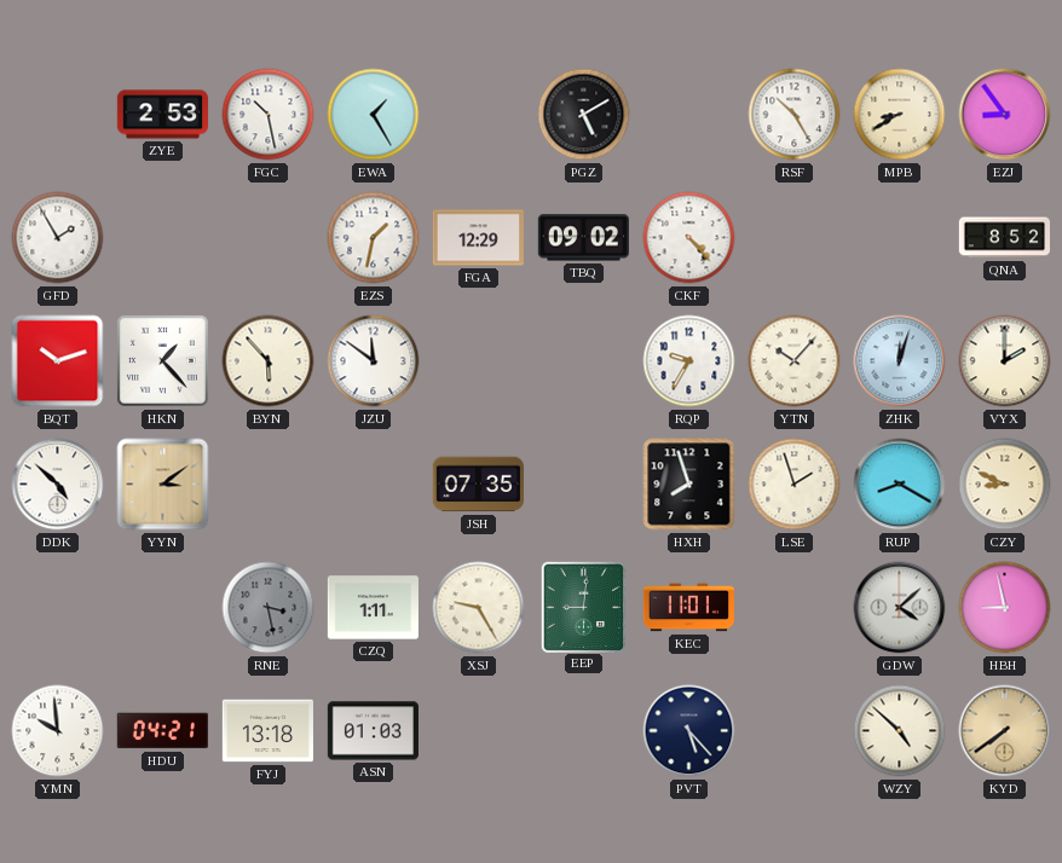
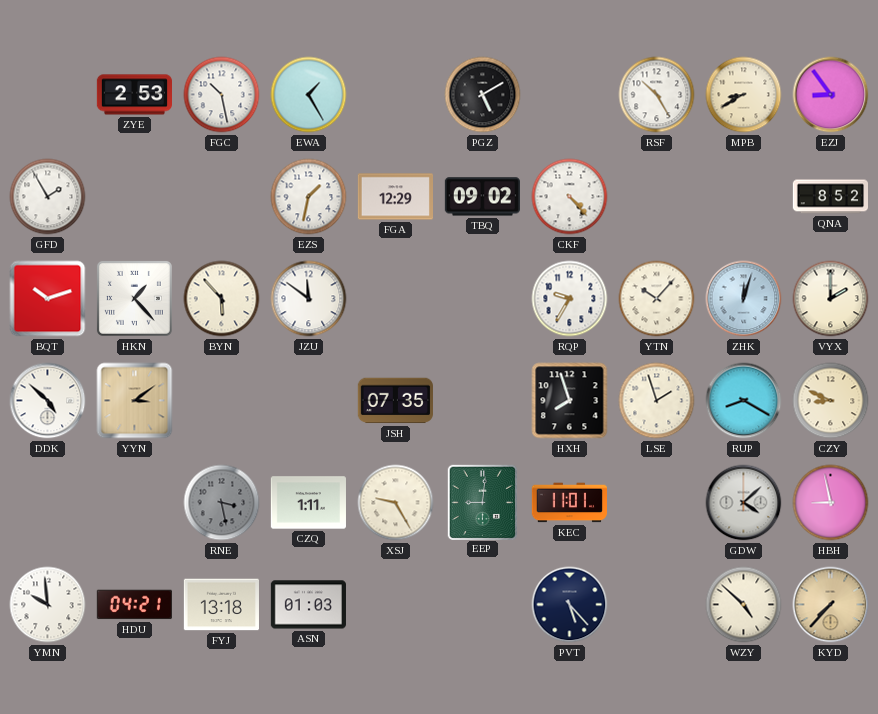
KYD: 7:39 -> 7:37
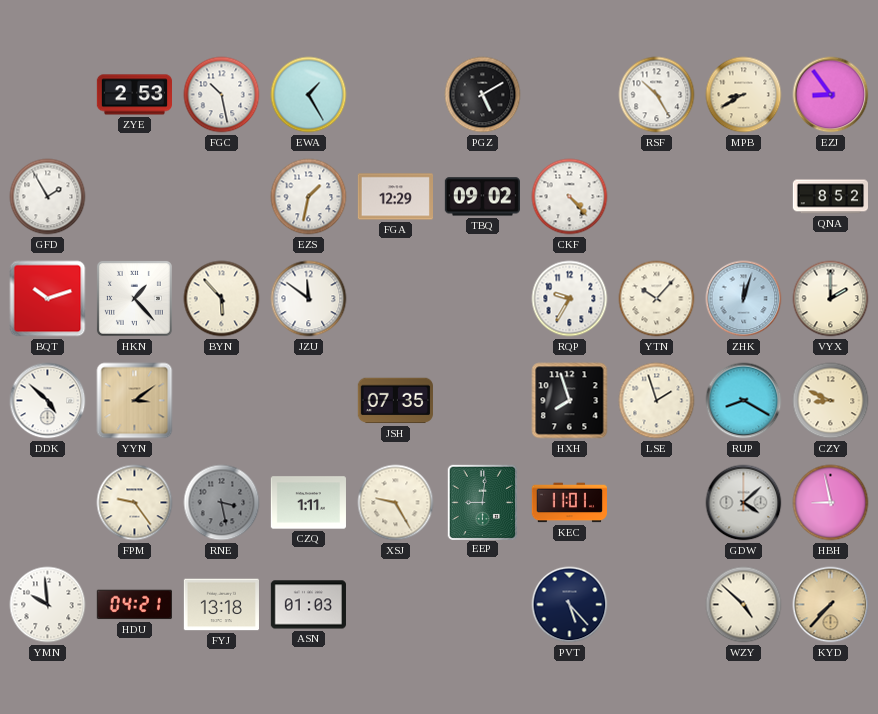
FPM: none -> 9:24
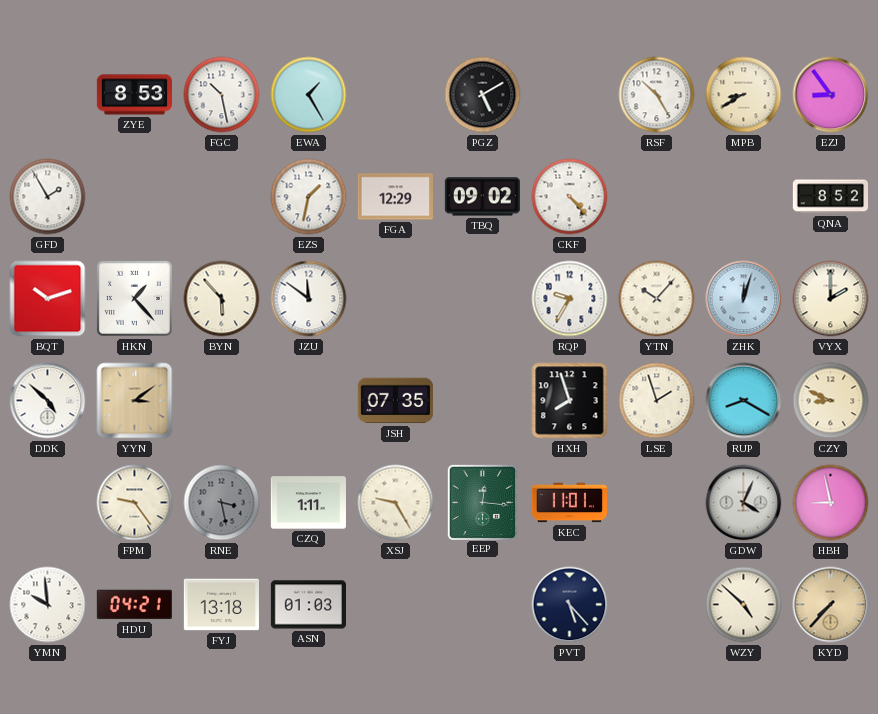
ZYE: 2:53 -> 8:53
EEP: 9:01 -> 12:16
GDW: 4:08 -> 4:04
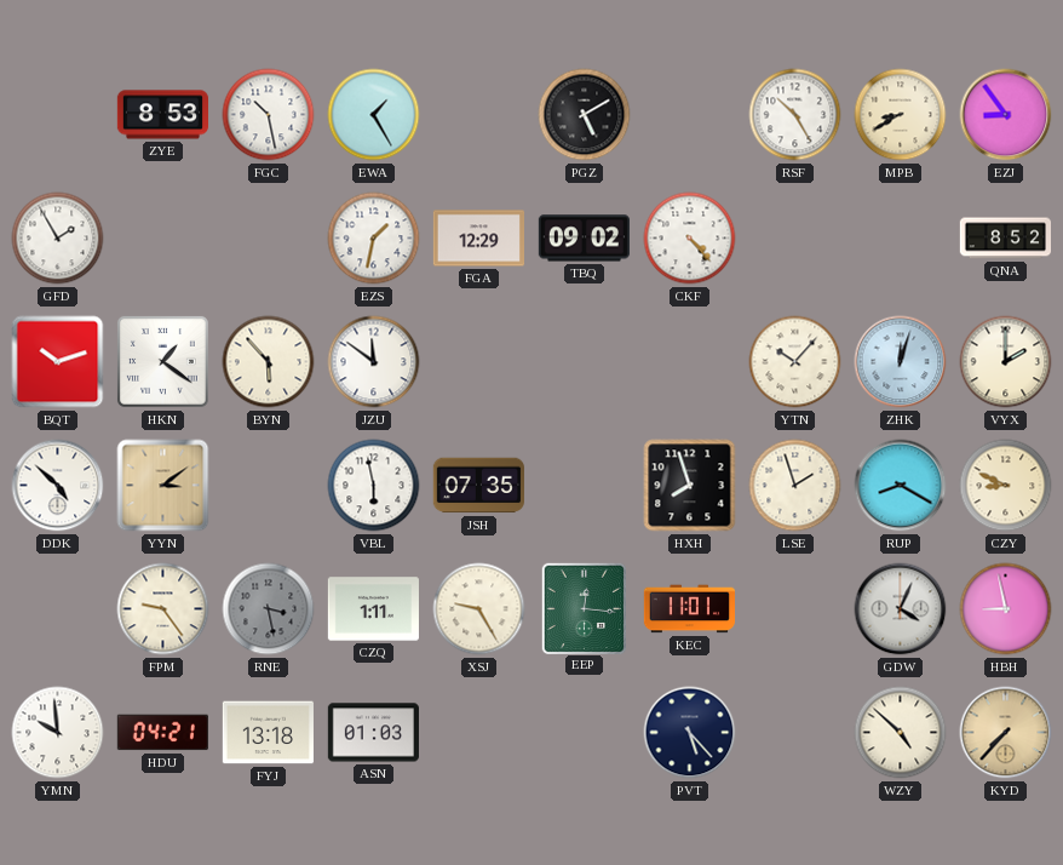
HKN: 1:23 -> 1:21
RQP: 9:35 -> none
VBL: none -> 5:58
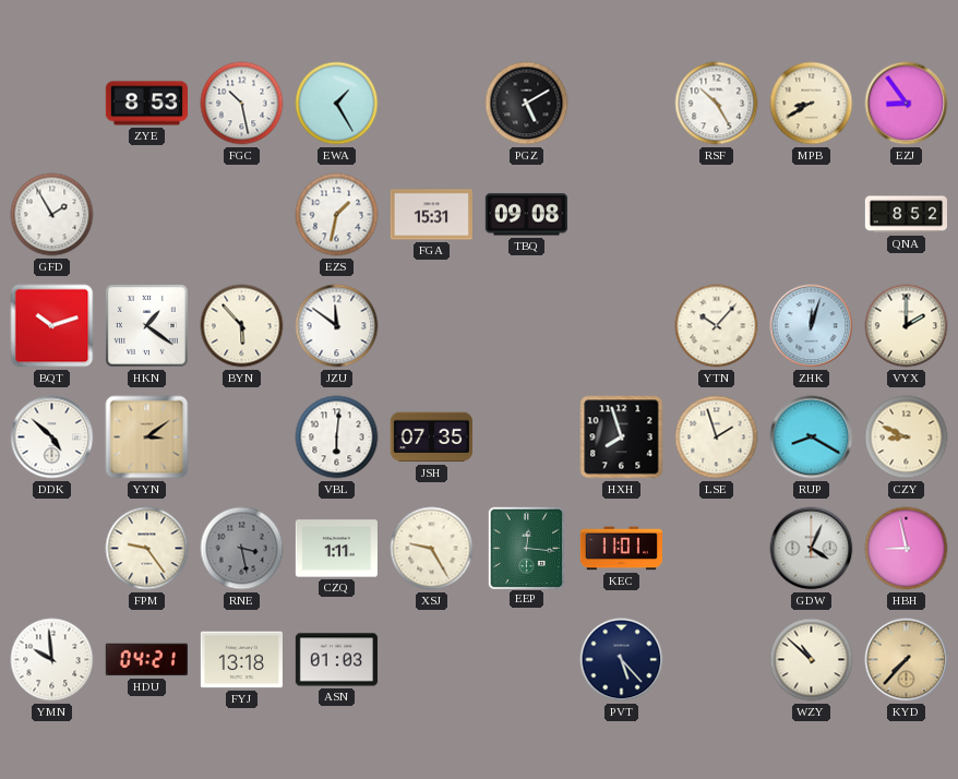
FGA: 12:29 -> 15:31
TBQ: 09:02 -> 09:08
CKF: 4:23 -> none
VBL: 5:58 -> 6:01
WZY: 4:52 -> 10:52
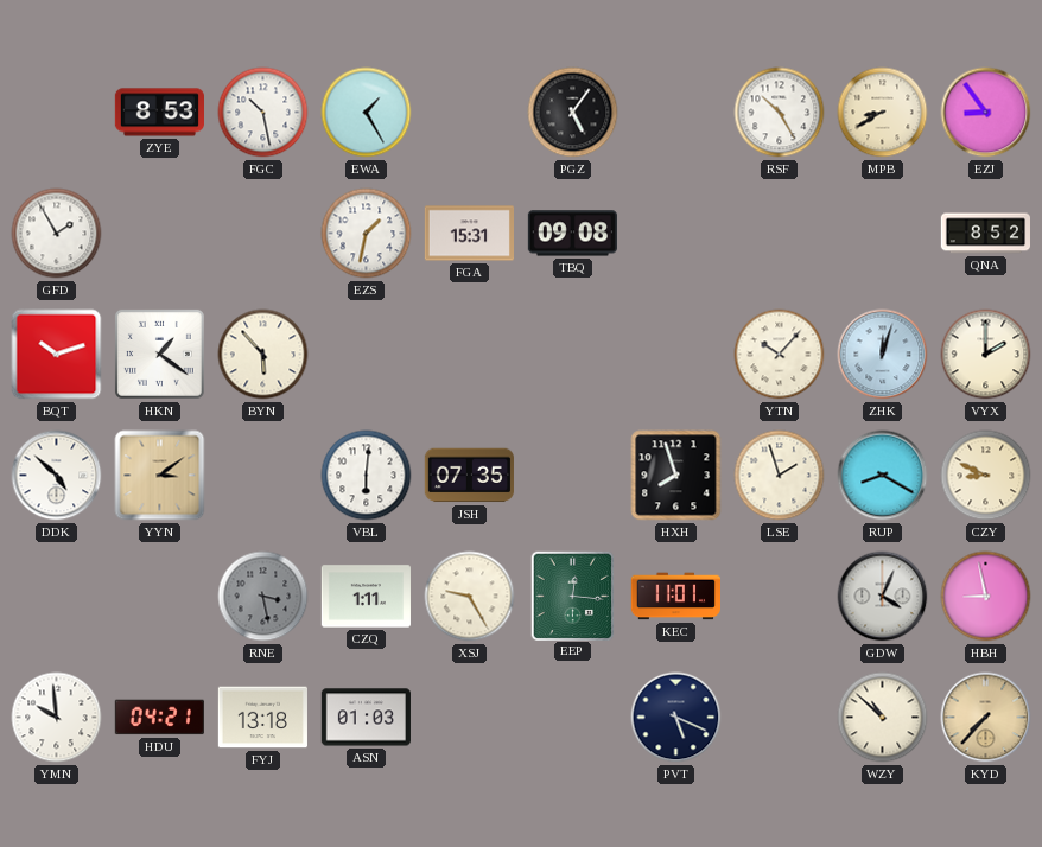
PGZ: 5:10 -> 5:06
JZU: 11:51 -> none
FPM: 9:24 -> none
PVT: 5:23 -> 5:19
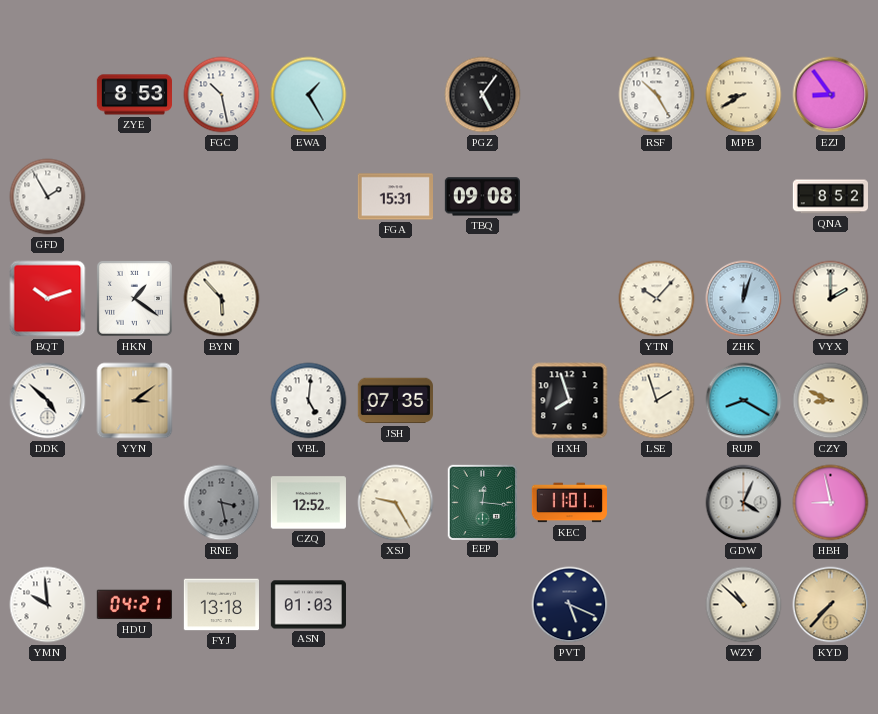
EZS: 1:32 -> none
VBL: 6:01 -> 5:01
CZQ: 1:11 -> 12:52
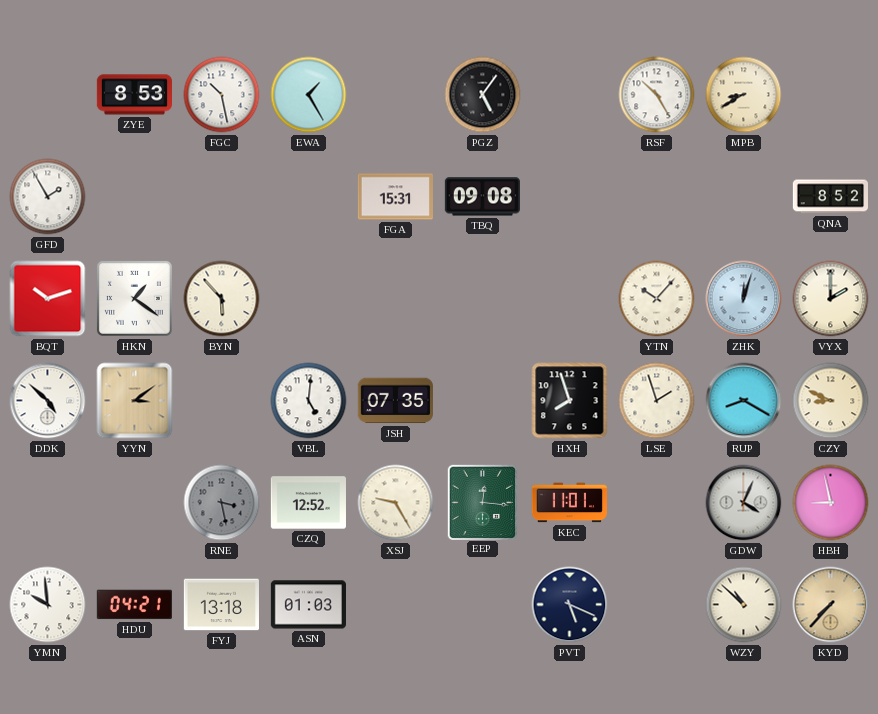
EZJ: 8:54 -> none
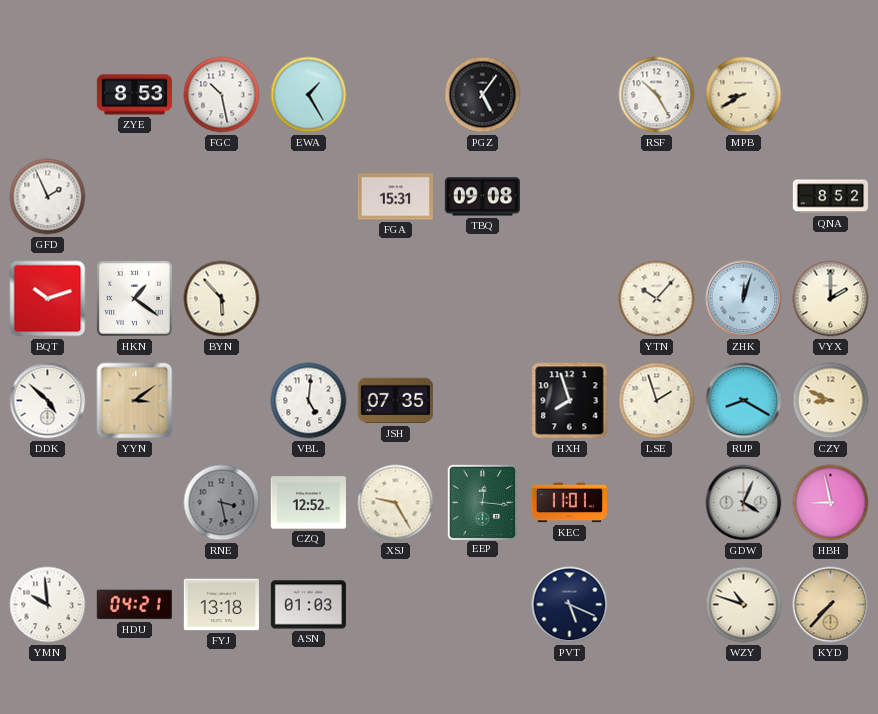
GFD: 1:55 -> 1:56
WZY: 10:52 -> 10:48
